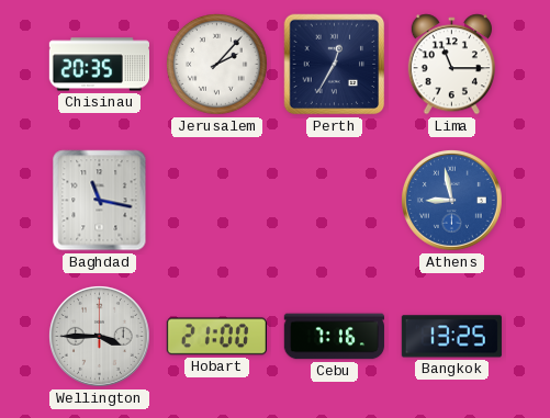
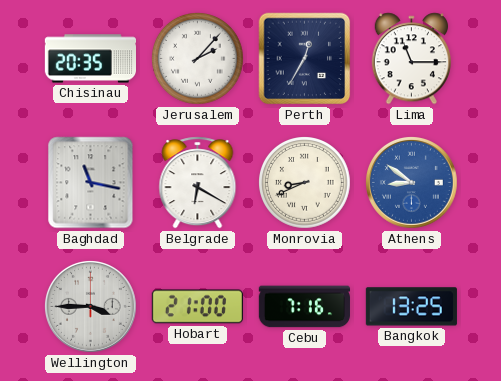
Belgrade: none -> 6:20
Monrovia: none -> 8:41
Athens: 8:58 -> 8:51
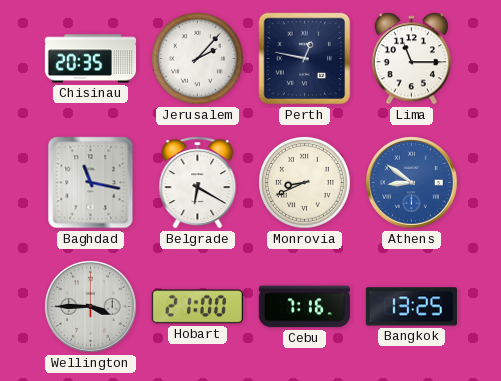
Perth: 12:35 -> 12:47
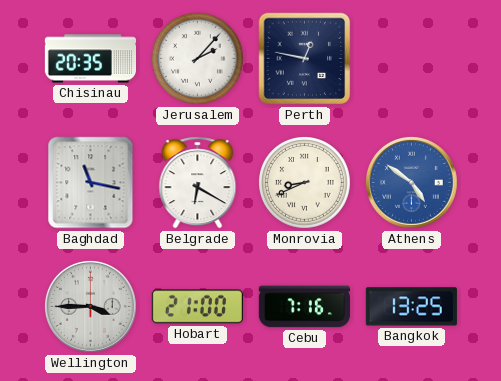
Lima: 11:15 -> none
Athens: 8:51 -> 4:51
